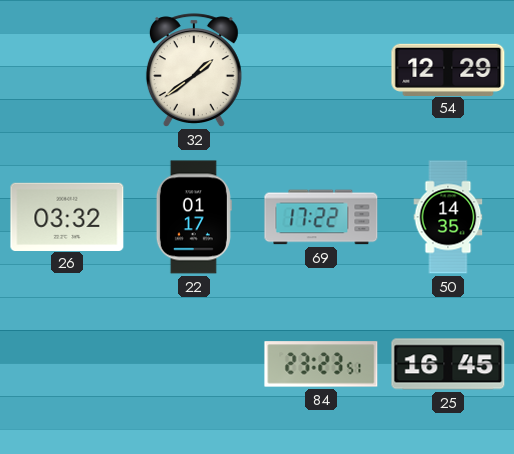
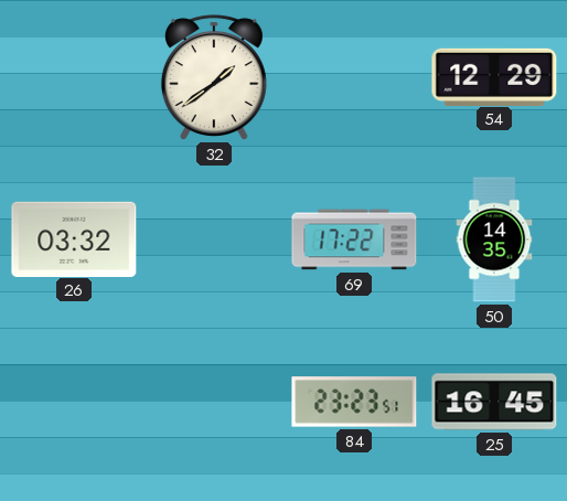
22: 01:17 -> none
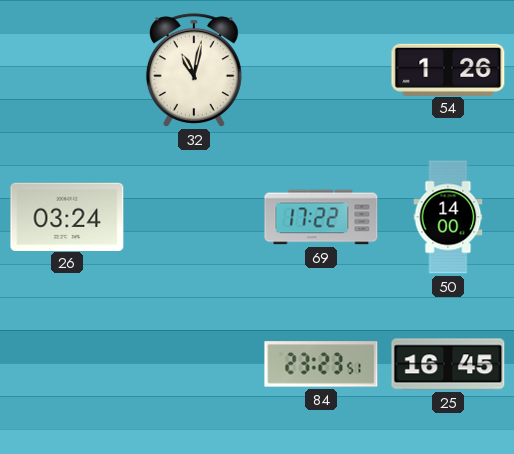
32: 1:39 -> 11:02
54: 12:29 -> 1:26
26: 03:32 -> 03:24
50: 14:35 -> 14:00
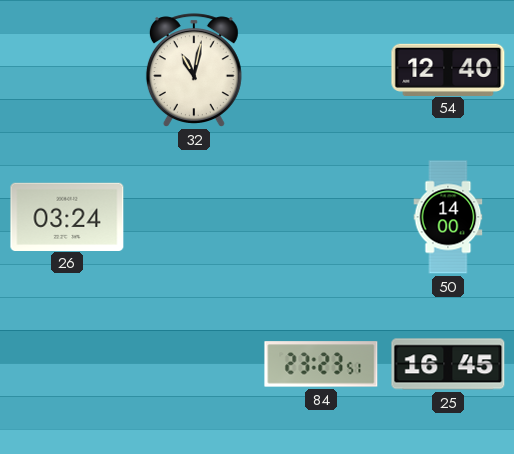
54: 1:26 -> 12:40
69: 17:22 -> none
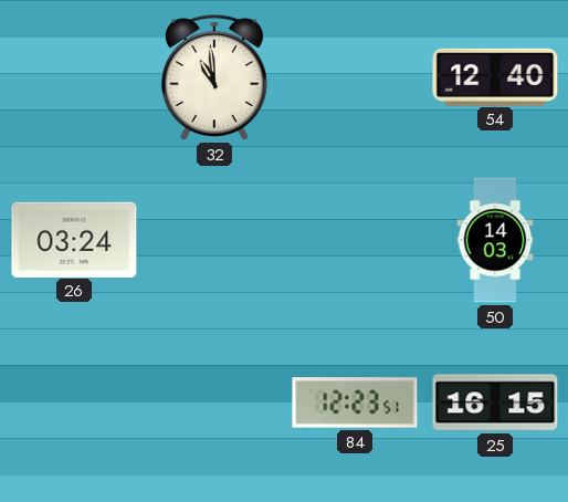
32: 11:02 -> 10:59
50: 14:00 -> 14:03
84: 23:23 -> 12:23
25: 16:45 -> 16:15
